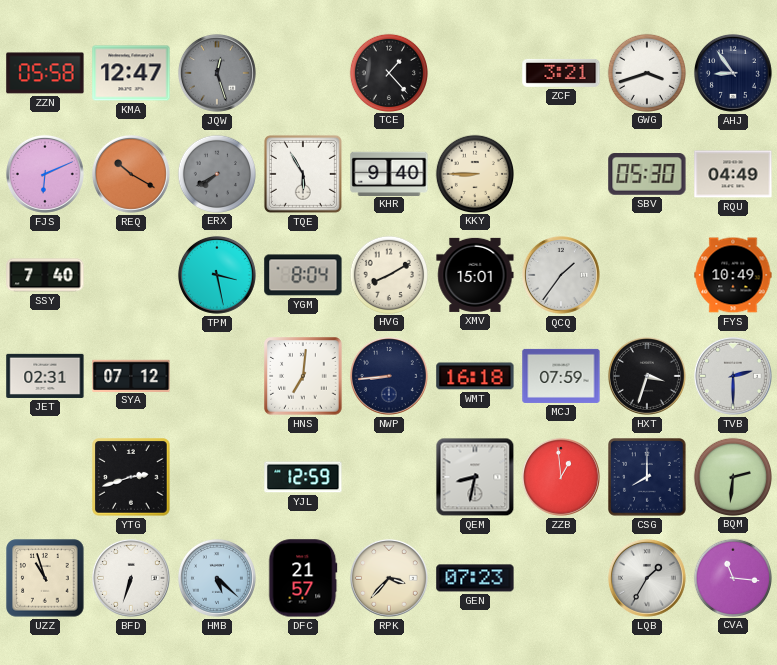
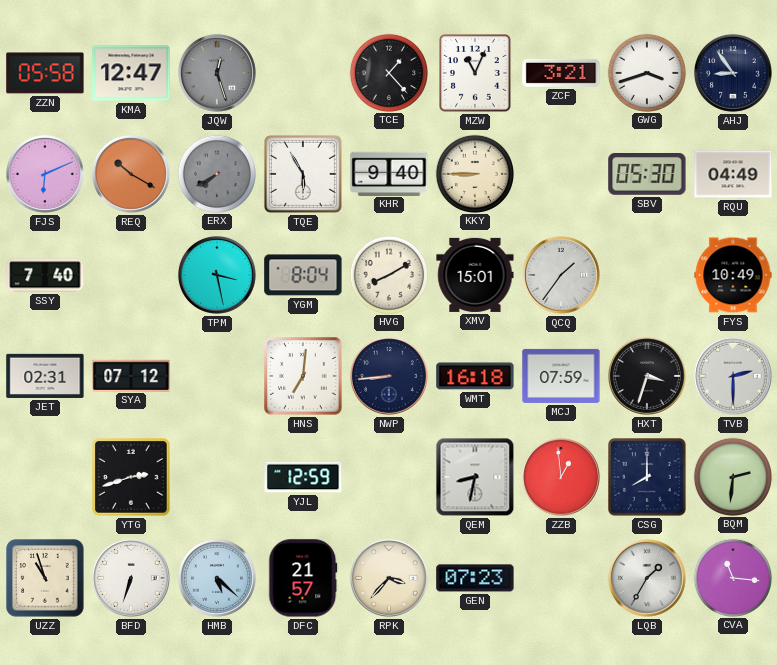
MZW: none -> 11:04
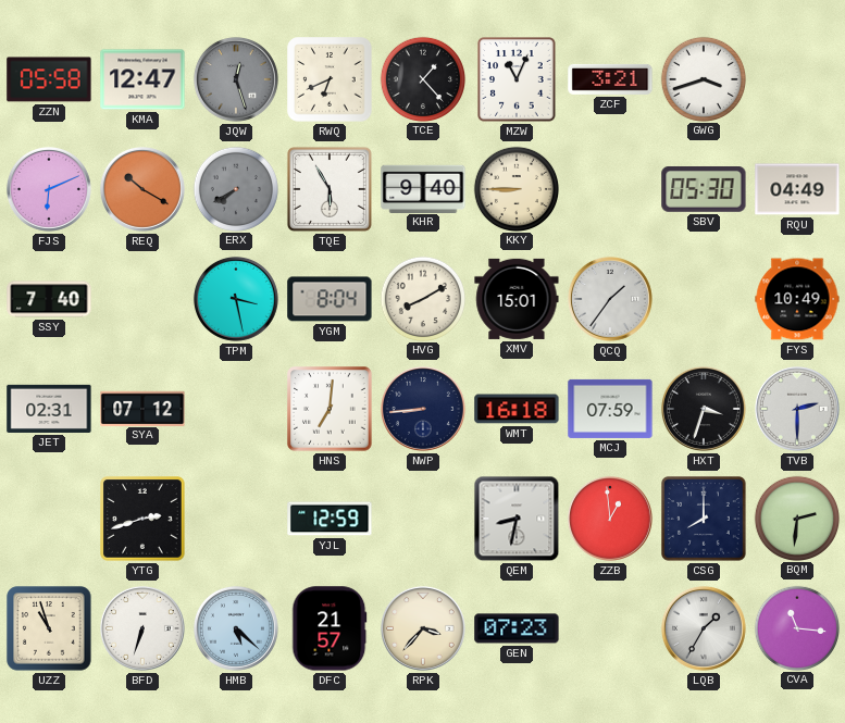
RWQ: none -> 6:41
AHJ: 8:54 -> none
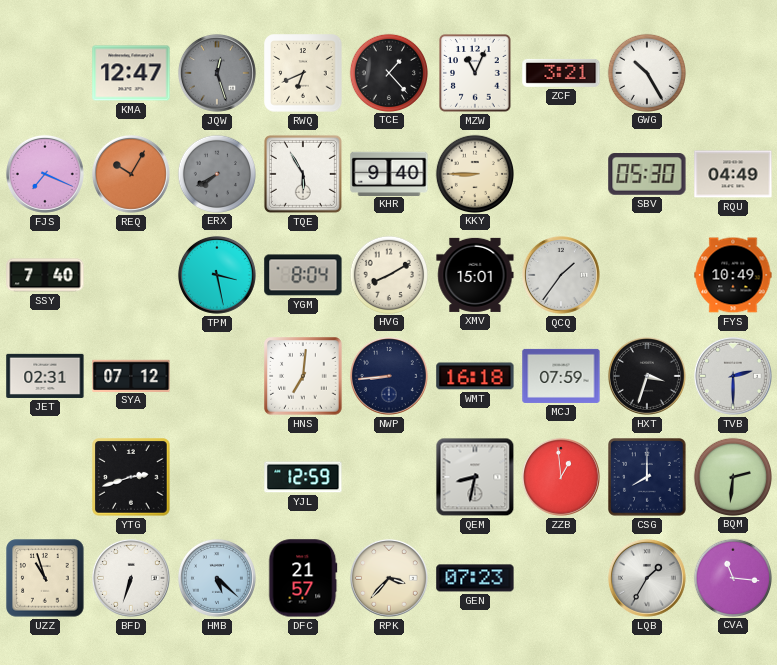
ZZN: 05:58 -> none
GWG: 3:42 -> 10:25
FJS: 6:11 -> 7:19
REQ: 10:20 -> 10:05
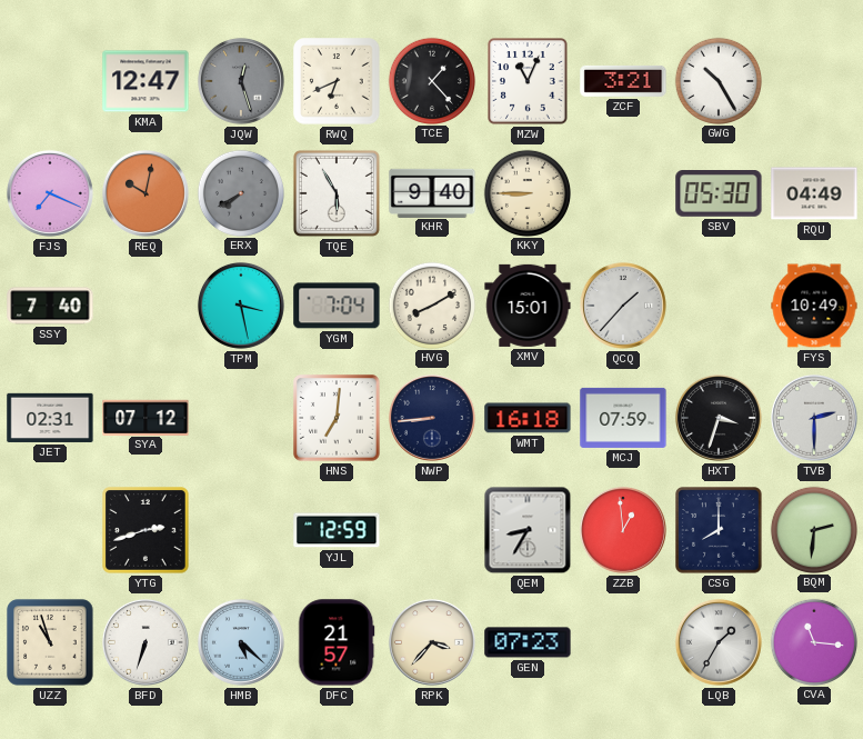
REQ: 10:05 -> 10:02
YGM: 8:04 -> 7:04
QCQ: 1:36 -> 1:37
QEM: 8:32 -> 8:35
